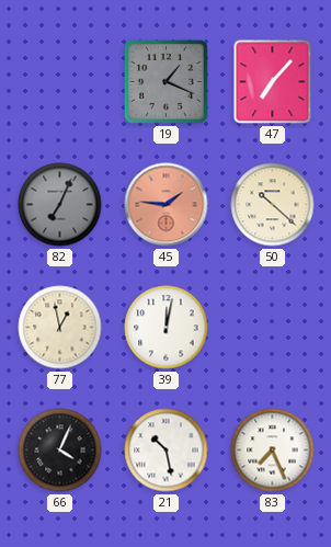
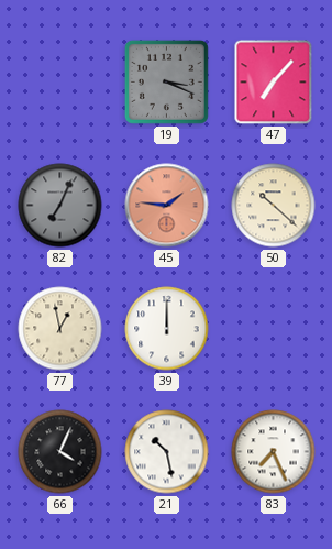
19: 1:19 -> 3:19
39: 12:02 -> 12:00
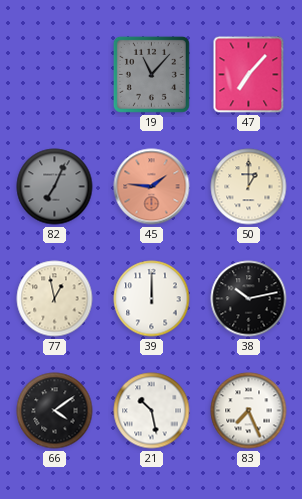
19: 3:19 -> 11:07
50: 10:22 -> 1:00
38: none -> 10:13
66: 4:04 -> 4:09
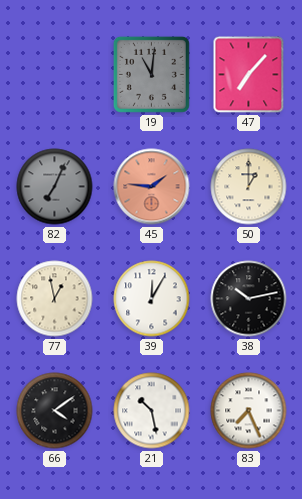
19: 11:07 -> 11:01
39: 12:00 -> 12:05
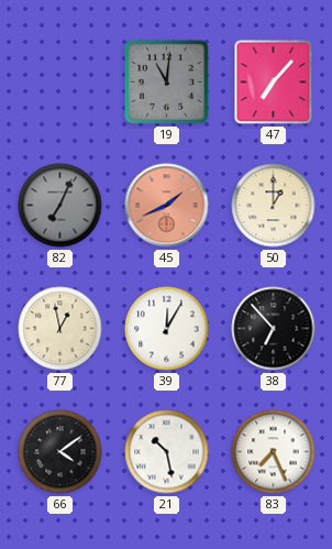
45: 1:46 -> 1:41
38: 10:13 -> 6:53
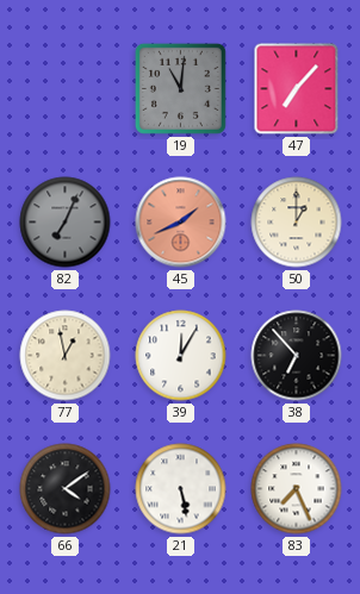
21: 10:28 -> 5:28
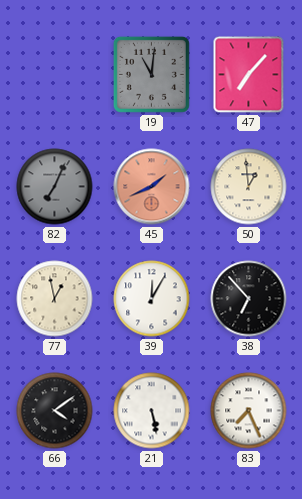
50: 1:00 -> 12:59
